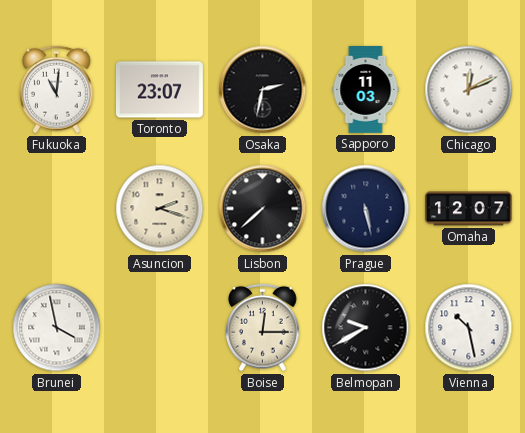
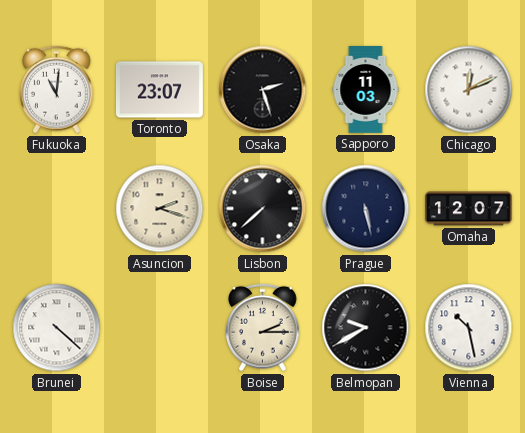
Osaka: 2:32 -> 2:27
Brunei: 3:58 -> 4:22
Boise: 12:15 -> 2:15
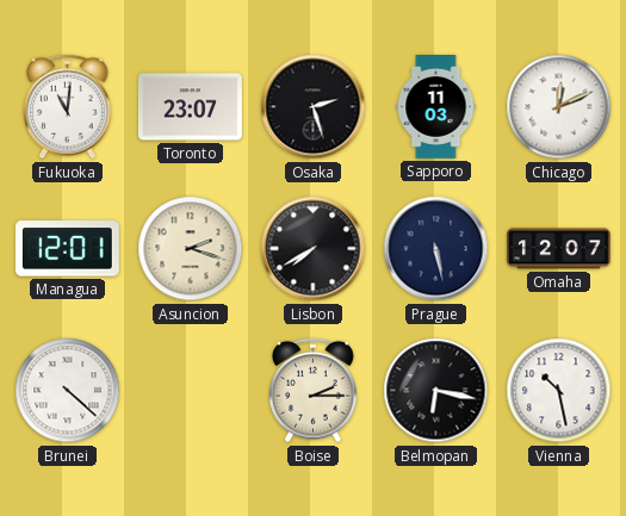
Managua: none -> 12:01
Lisbon: 7:38 -> 7:40
Belmopan: 9:40 -> 6:17
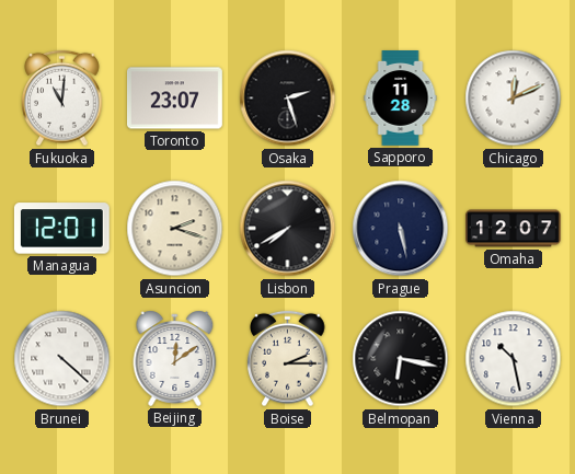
Sapporo: 11:03 -> 11:28
Beijing: none -> 12:09
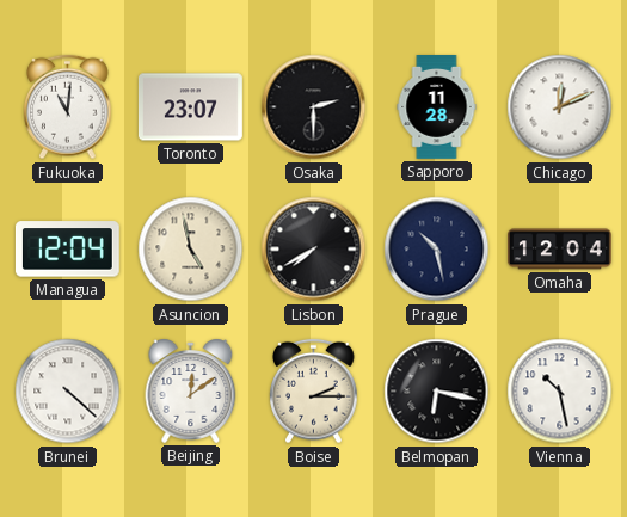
Osaka: 2:27 -> 2:30
Managua: 12:01 -> 12:04
Asuncion: 2:18 -> 4:58
Prague: 5:28 -> 10:28
Omaha: 12:07 -> 12:04
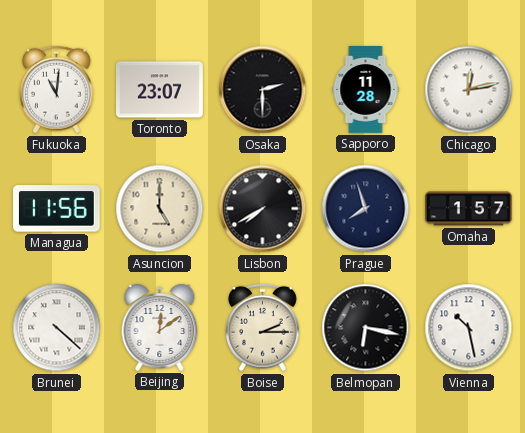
Chicago: 12:11 -> 12:13
Managua: 12:04 -> 11:56
Asuncion: 4:58 -> 5:00
Prague: 10:28 -> 7:57
Omaha: 12:04 -> 1:57
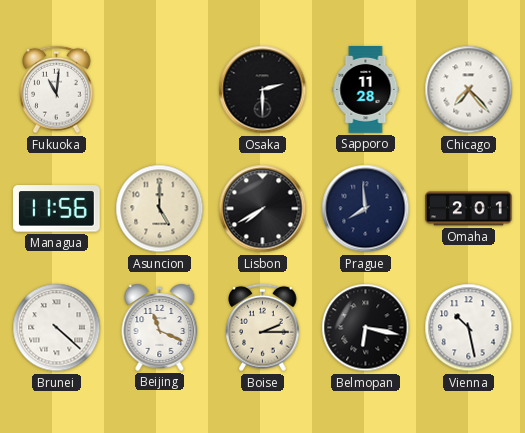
Toronto: 23:07 -> none
Chicago: 12:13 -> 7:23
Prague: 7:57 -> 7:59
Omaha: 1:57 -> 2:01
Beijing: 12:09 -> 11:19
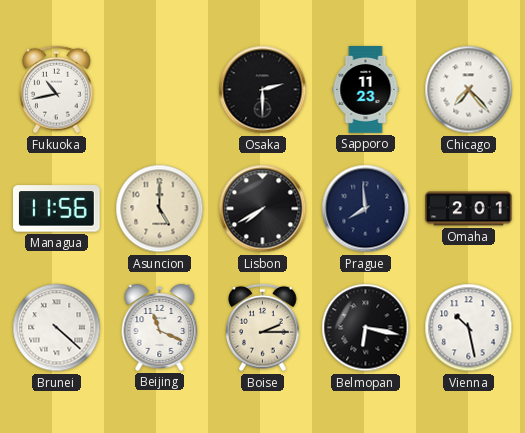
Fukuoka: 11:01 -> 10:43
Sapporo: 11:28 -> 11:23
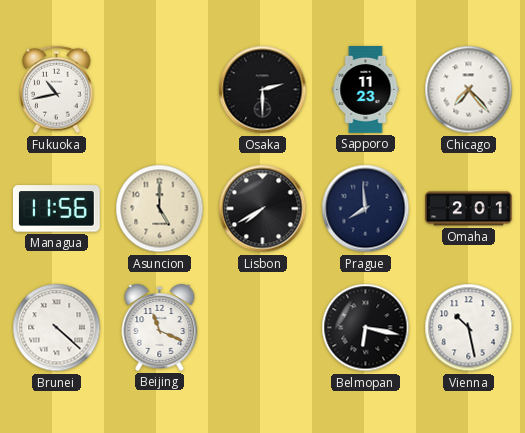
Boise: 2:15 -> none
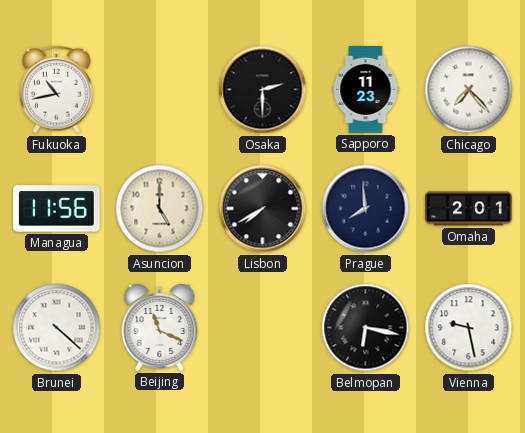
Vienna: 10:28 -> 9:28
